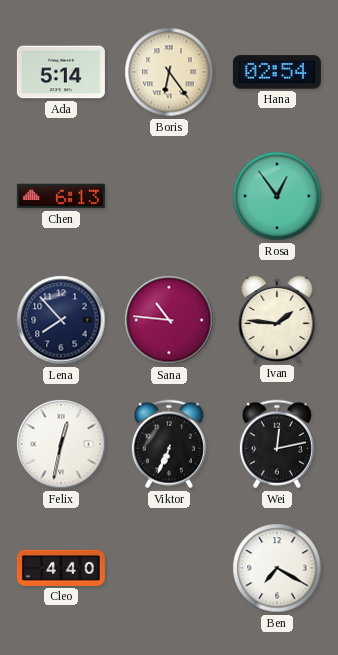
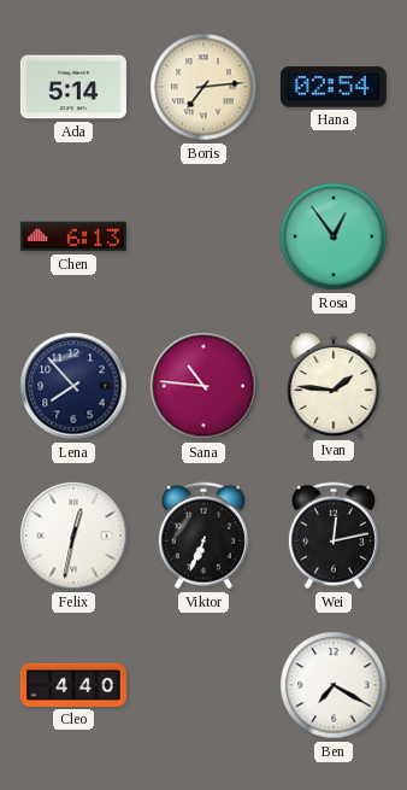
Boris: 6:24 -> 7:14
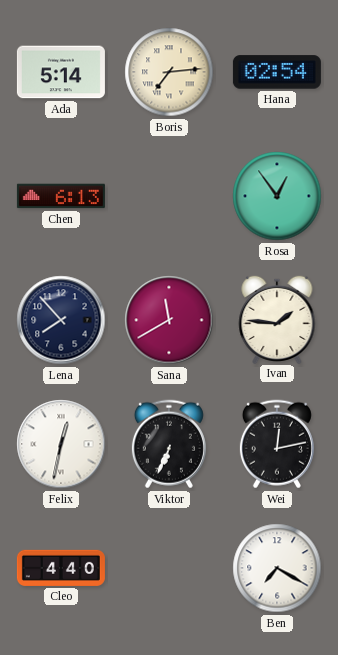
Sana: 10:46 -> 11:40
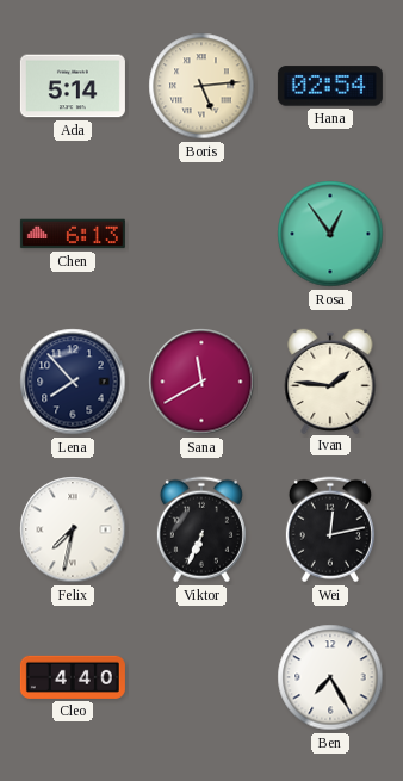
Boris: 7:14 -> 5:14
Felix: 12:32 -> 7:32
Ben: 7:20 -> 7:25
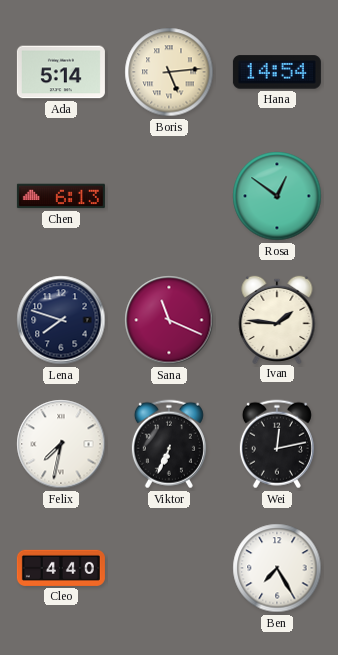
Hana: 02:54 -> 14:54
Rosa: 12:54 -> 12:51
Lena: 7:53 -> 7:48
Sana: 11:40 -> 11:19
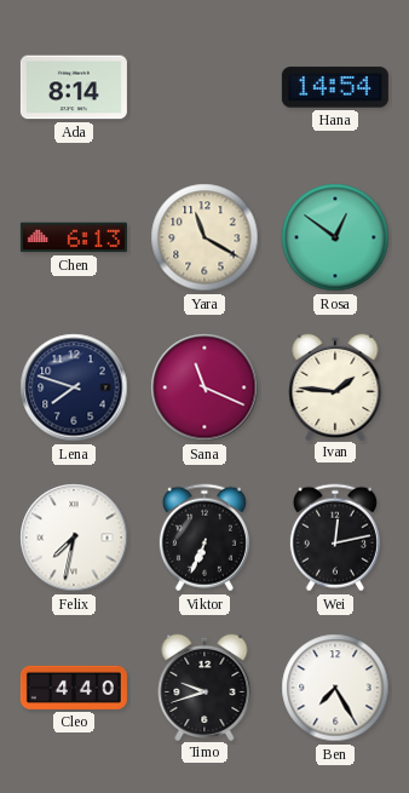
Ada: 5:14 -> 8:14
Boris: 5:14 -> none
Yara: none -> 11:20
Timo: none -> 9:42
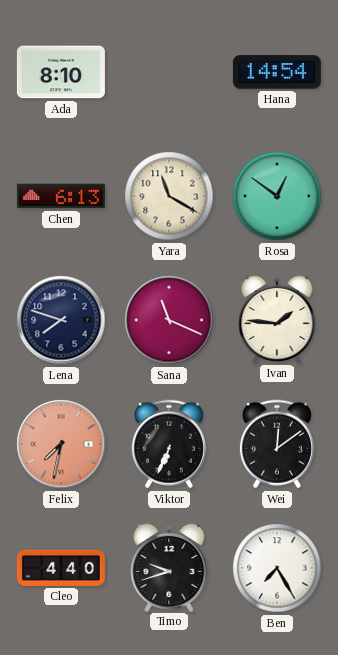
Ada: 8:14 -> 8:10
Felix dial: white -> salmon
Wei: 12:13 -> 12:09
